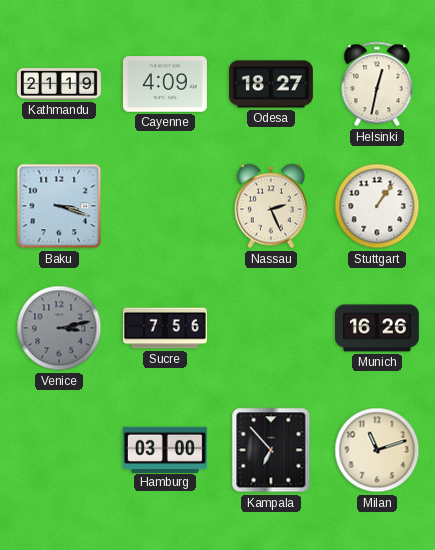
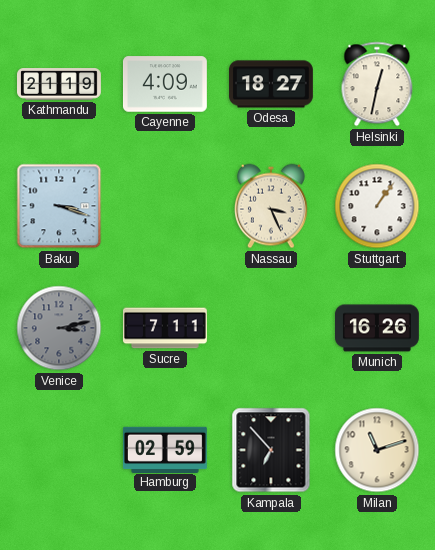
Nassau: 2:26 -> 3:26
Sucre: 7:56 -> 7:11
Hamburg: 03:00 -> 02:59
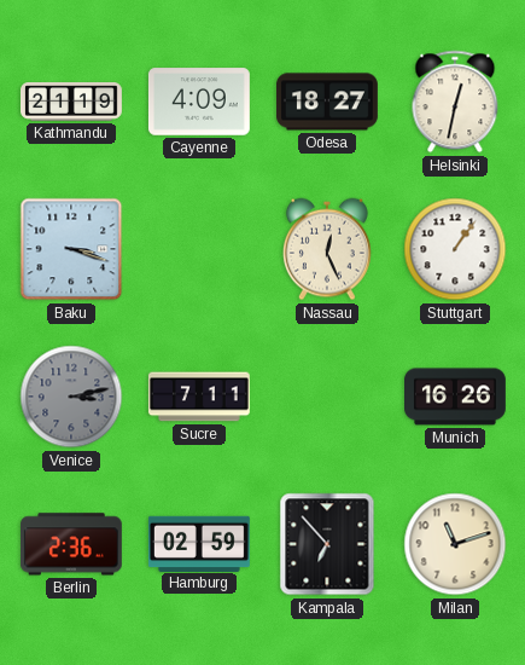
Nassau: 3:26 -> 12:26
Berlin: none -> 2:36
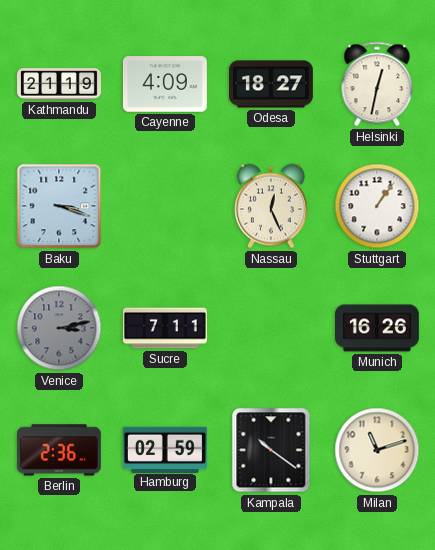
Kampala: 6:53 -> 10:21
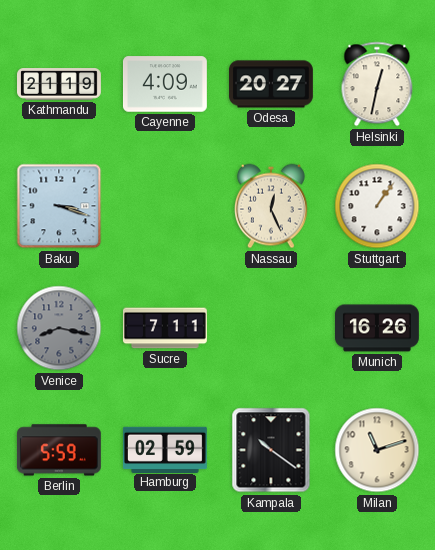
Odesa: 18:27 -> 20:27
Venice: 3:13 -> 8:17
Berlin: 2:36 -> 5:59
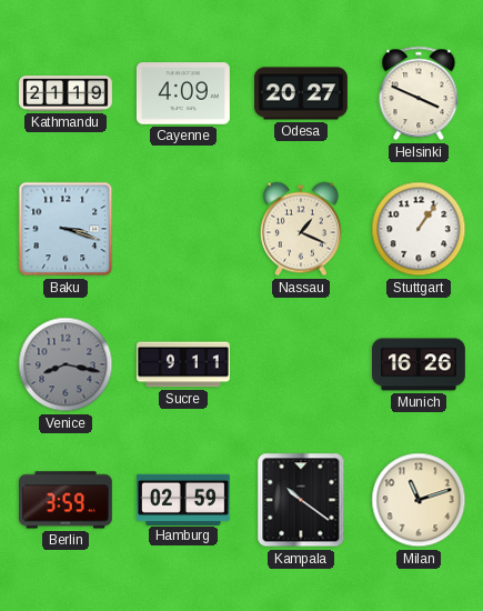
Helsinki: 12:32 -> 3:49
Nassau: 12:26 -> 1:19
Sucre: 7:11 -> 9:11
Berlin: 5:59 -> 3:59
